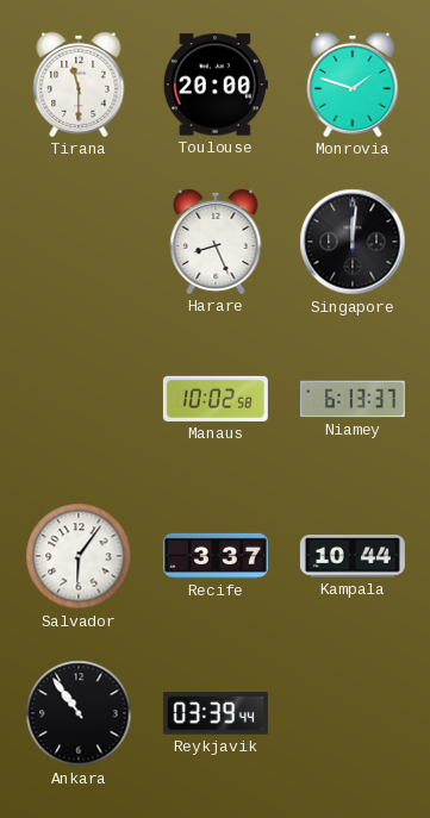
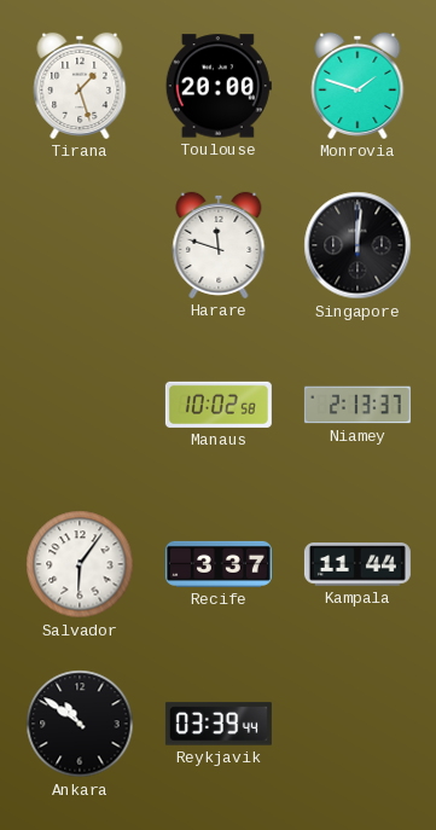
Tirana: 11:30 -> 1:27
Harare: 8:26 -> 11:48
Niamey: 6:13 -> 2:13
Kampala: 10:44 -> 11:44
Ankara: 10:54 -> 10:51
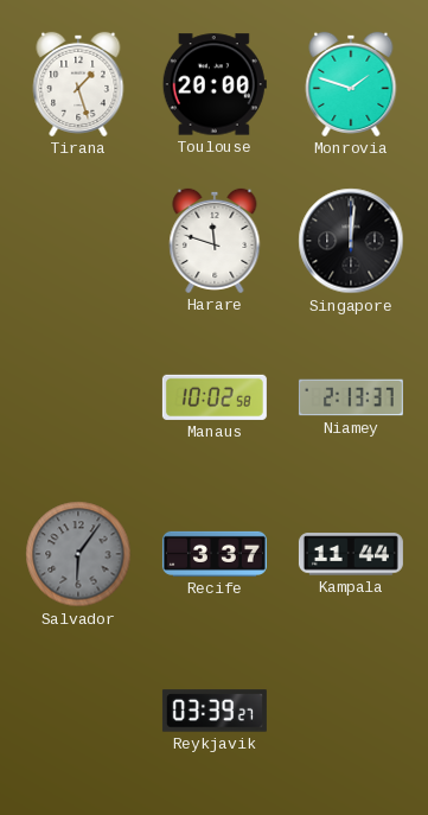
Salvador dial: white -> grey
Ankara: 10:51 -> none
Reykjavik: 03:39:44 -> 03:39:27
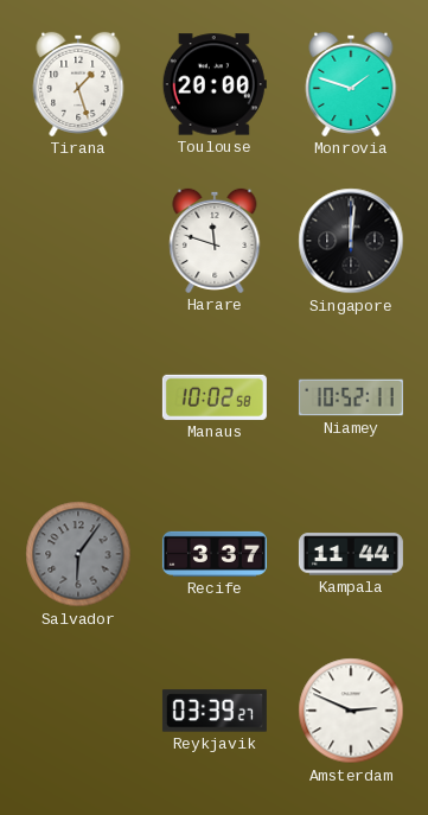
Niamey: 2:13 -> 10:52
Amsterdam: none -> 2:49
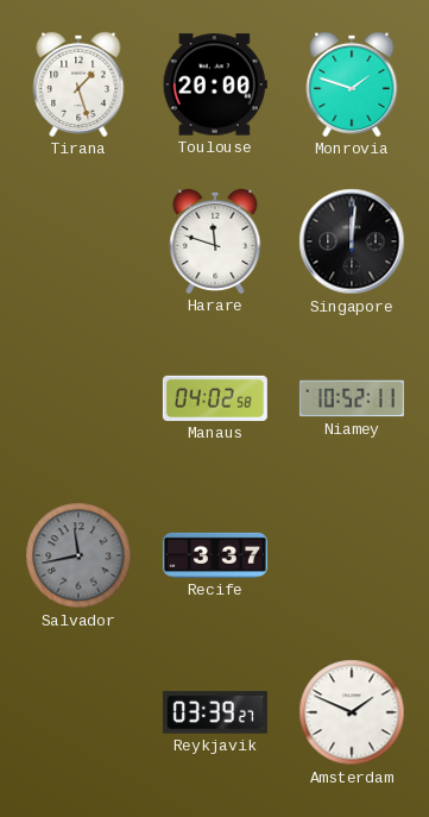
Manaus: 10:02 -> 04:02
Salvador: 6:06 -> 11:43
Kampala: 11:44 -> none
Amsterdam: 2:49 -> 1:49
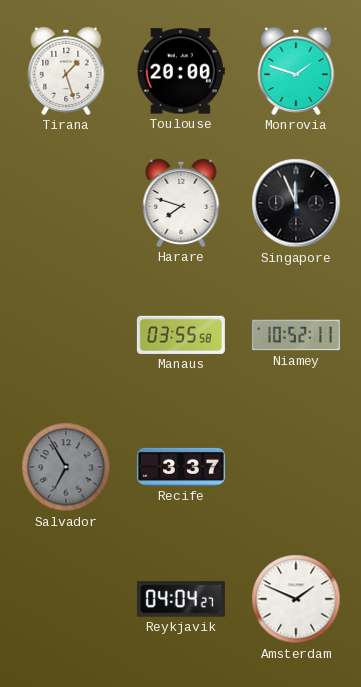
Harare: 11:48 -> 7:48
Singapore: 12:01 -> 11:56
Manaus: 04:02 -> 03:55
Salvador: 11:43 -> 6:55
Reykjavik: 03:39 -> 04:04
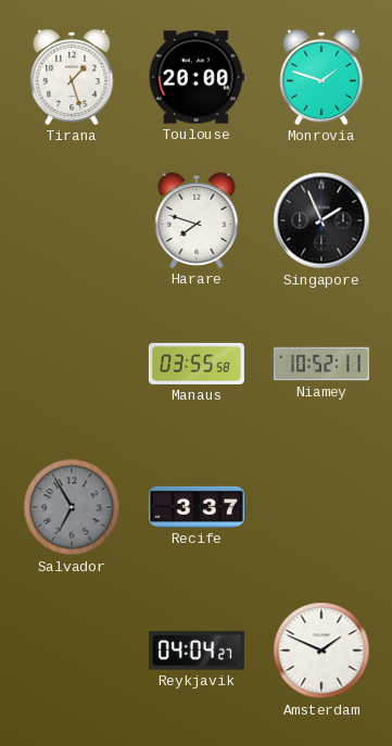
Singapore: 11:56 -> 1:56
